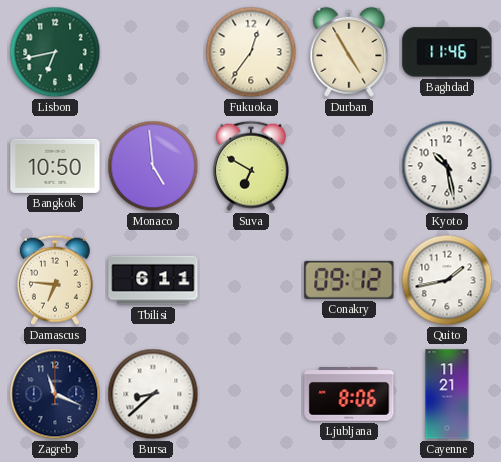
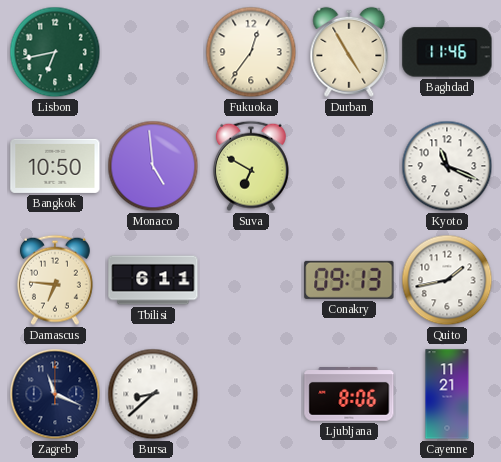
Kyoto: 10:28 -> 11:19
Conakry: 09:12 -> 09:13
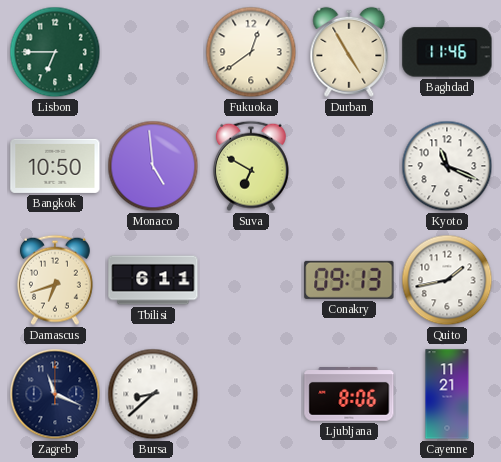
Lisbon: 6:43 -> 6:45
Fukuoka: 12:36 -> 12:39
Damascus: 6:46 -> 6:42
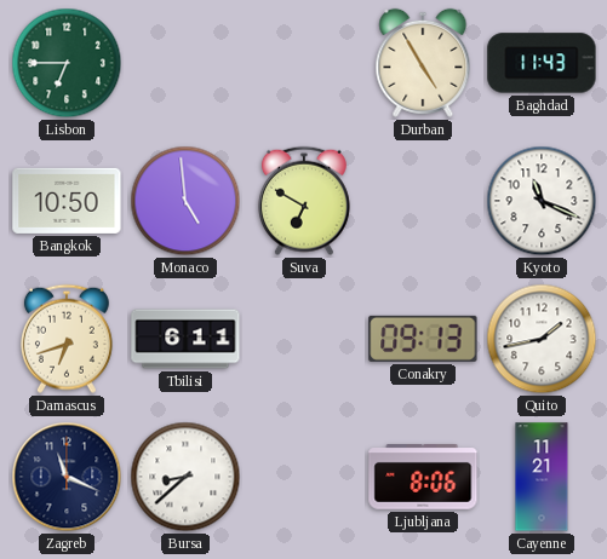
Fukuoka: 12:39 -> none
Baghdad: 11:46 -> 11:43
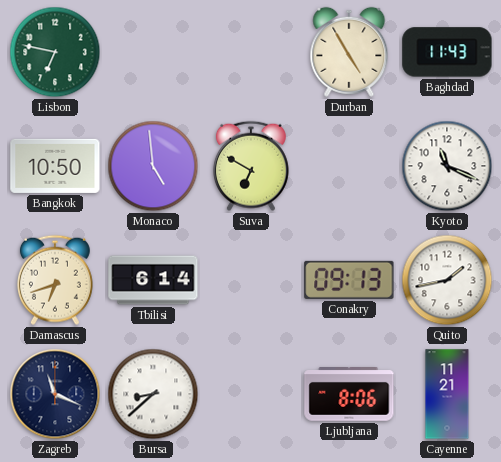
Lisbon: 6:45 -> 6:47
Tbilisi: 6:11 -> 6:14
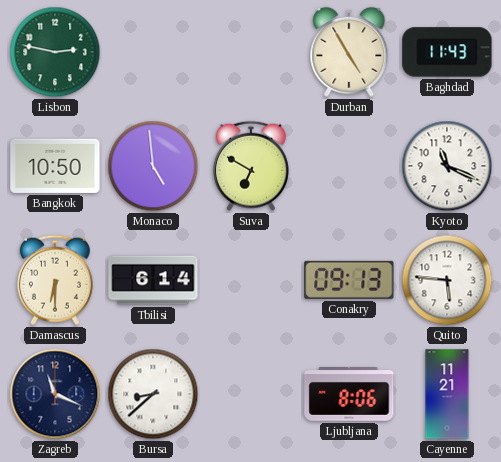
Lisbon: 6:47 -> 2:47
Damascus: 6:42 -> 6:30
Quito: 1:43 -> 5:46
